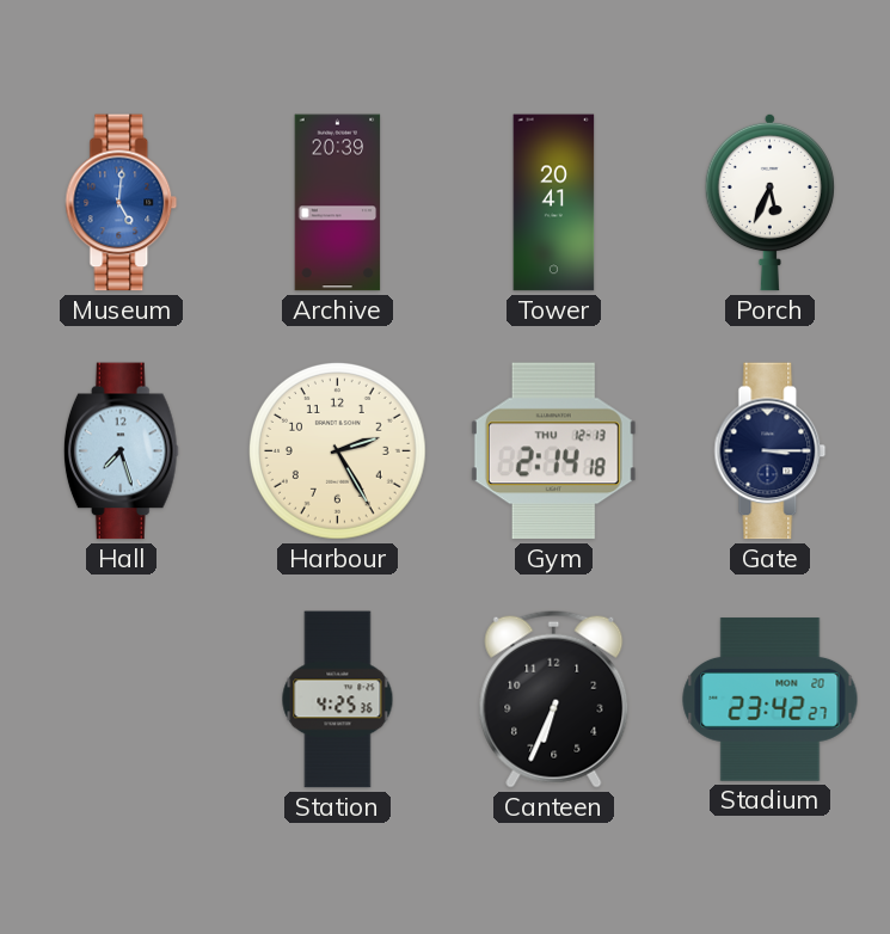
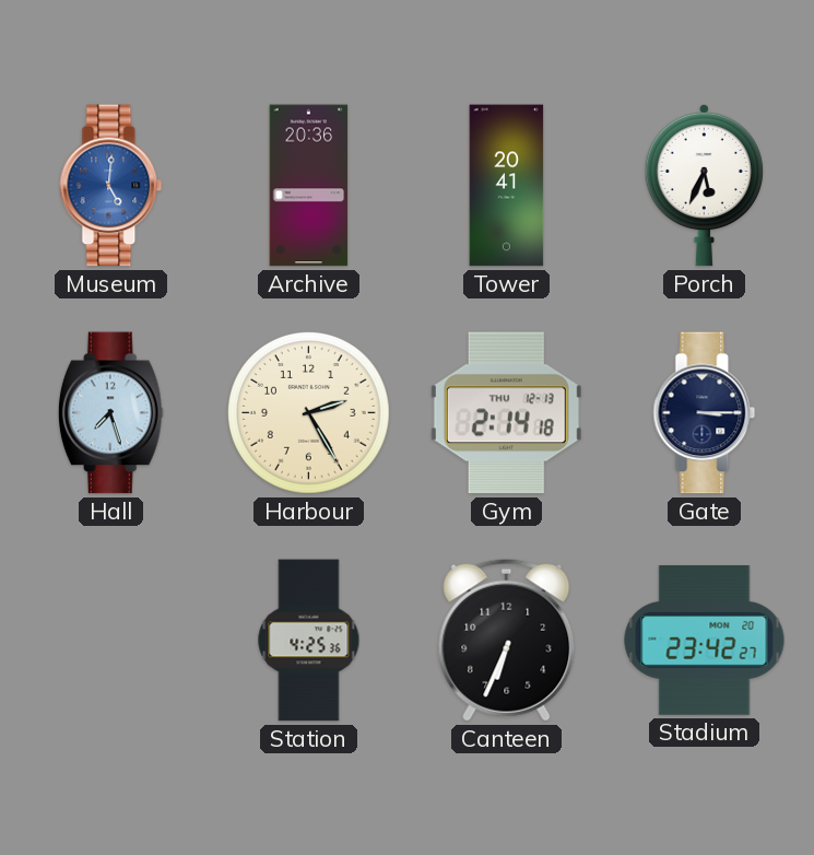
Archive: 20:39 -> 20:36
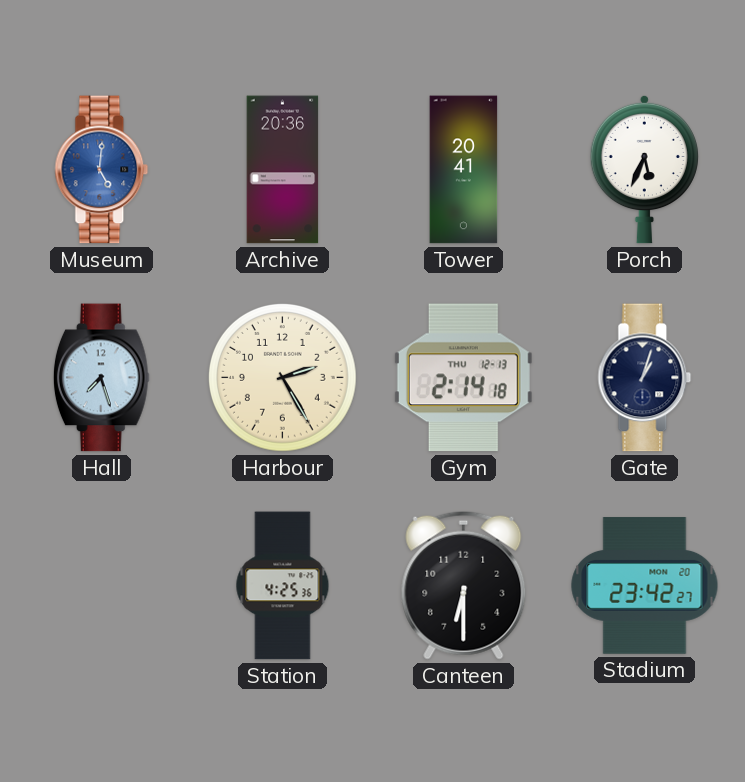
Gate: 3:15 -> 1:03
Canteen: 6:34 -> 6:30
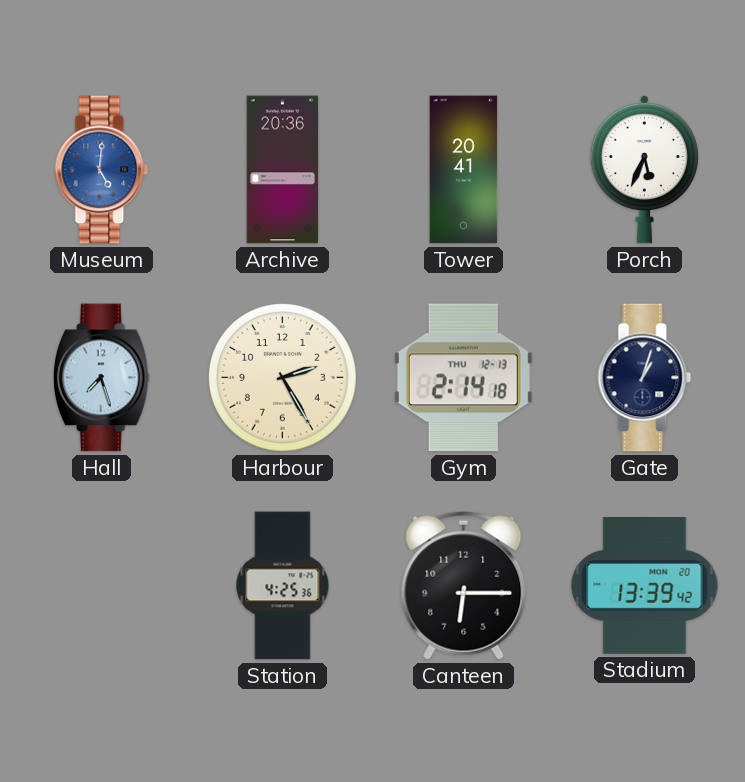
Canteen: 6:30 -> 6:15
Stadium: 23:42 -> 13:39
